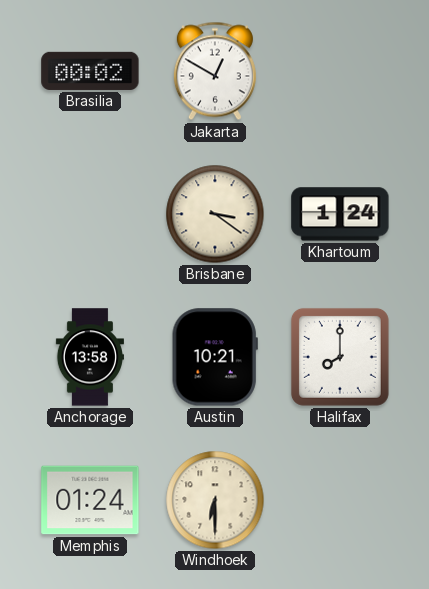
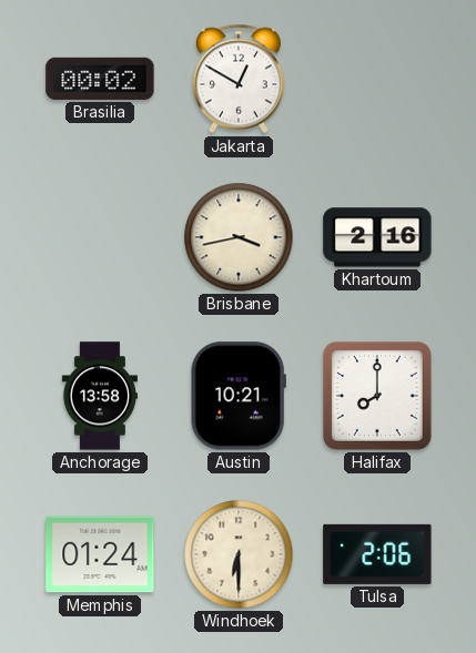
Brisbane: 3:21 -> 3:43
Khartoum: 1:24 -> 2:16
Tulsa: none -> 2:06
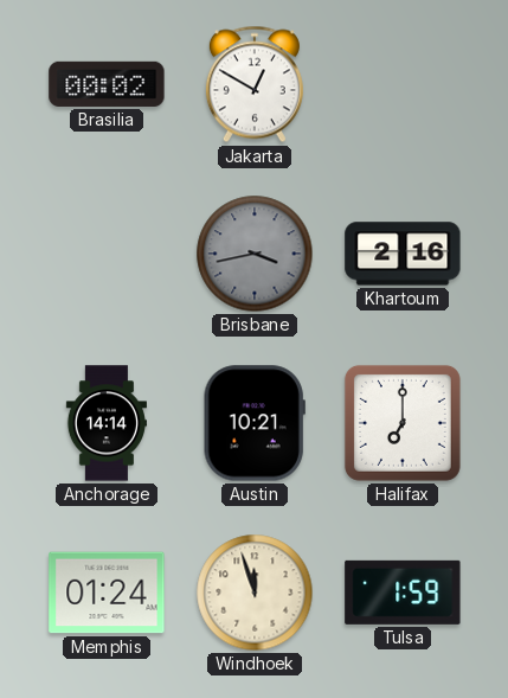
Brisbane dial: cream -> grey
Anchorage: 13:58 -> 14:14
Halifax: 8:00 -> 7:00
Windhoek: 6:30 -> 11:57
Tulsa: 2:06 -> 1:59
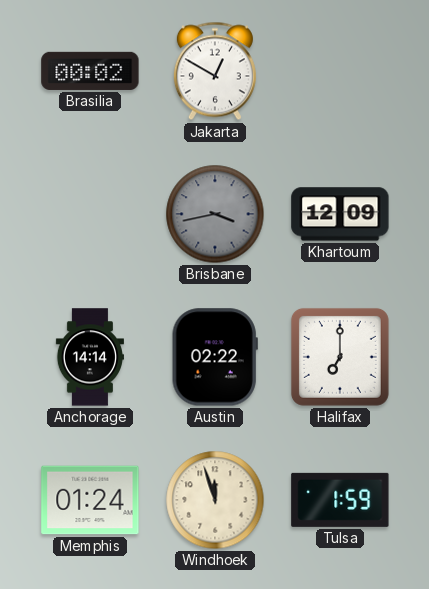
Khartoum: 2:16 -> 12:09
Austin: 10:21 -> 02:22
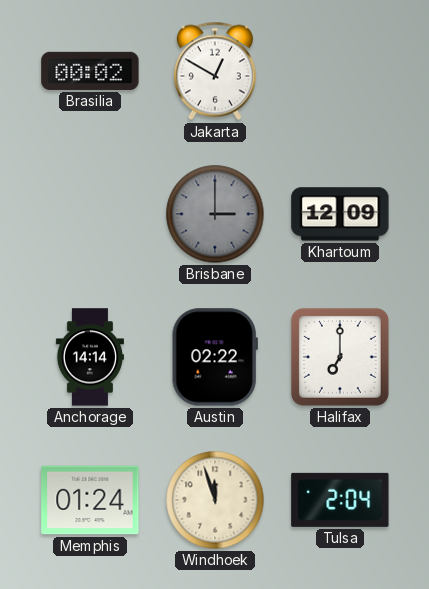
Brisbane: 3:43 -> 3:00
Tulsa: 1:59 -> 2:04
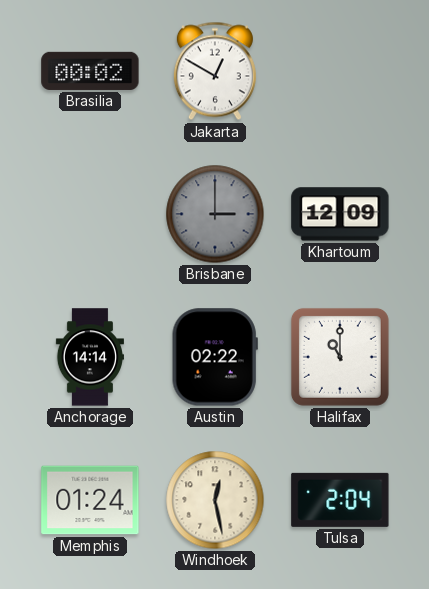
Halifax: 7:00 -> 11:00
Windhoek: 11:57 -> 12:28
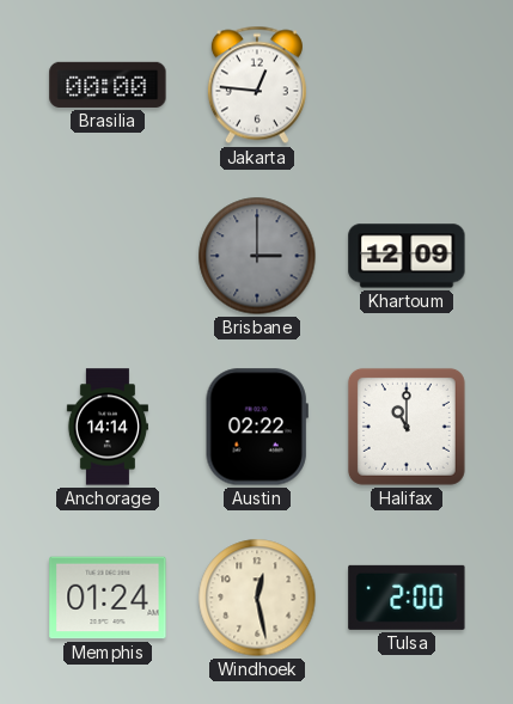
Brasilia: 00:02 -> 00:00
Jakarta: 12:50 -> 12:46
Tulsa: 2:04 -> 2:00
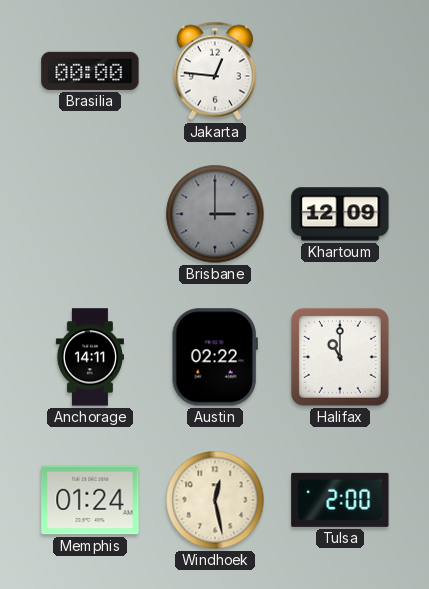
Anchorage: 14:14 -> 14:11
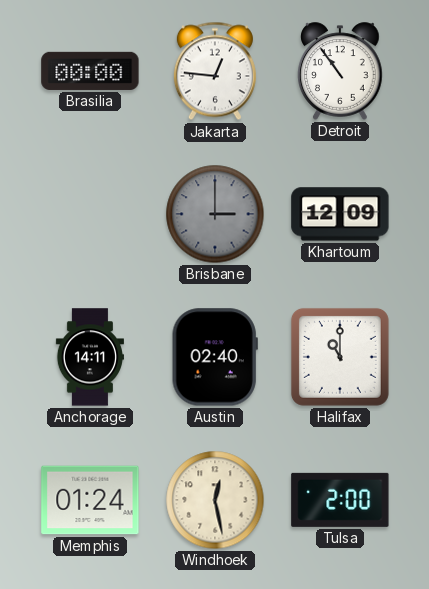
Detroit: none -> 10:54
Austin: 02:22 -> 02:40
